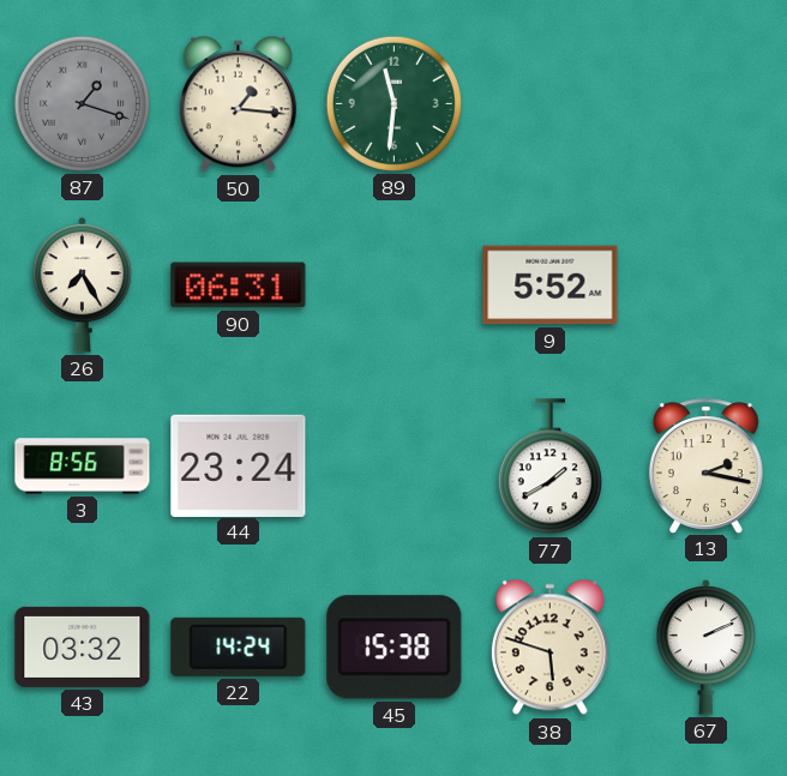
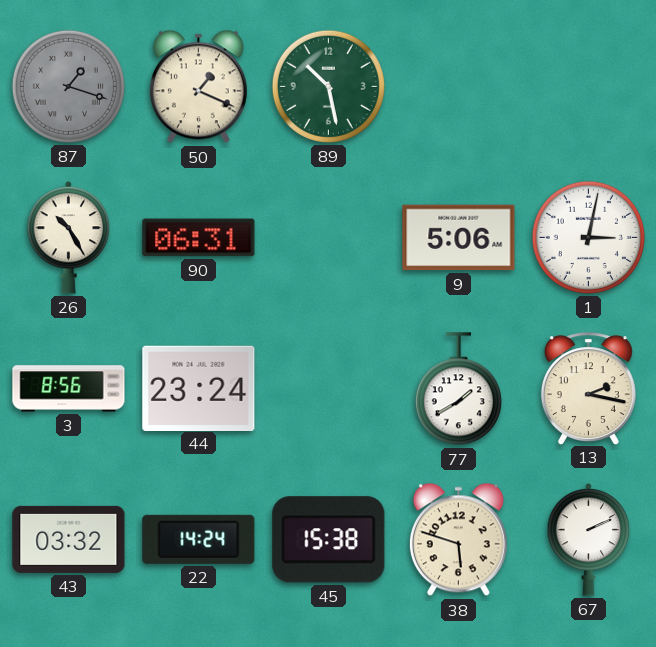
50: 1:16 -> 1:19
89: 11:31 -> 10:28
26: 7:25 -> 10:25
9: 5:52 -> 5:06
1: none -> 3:02
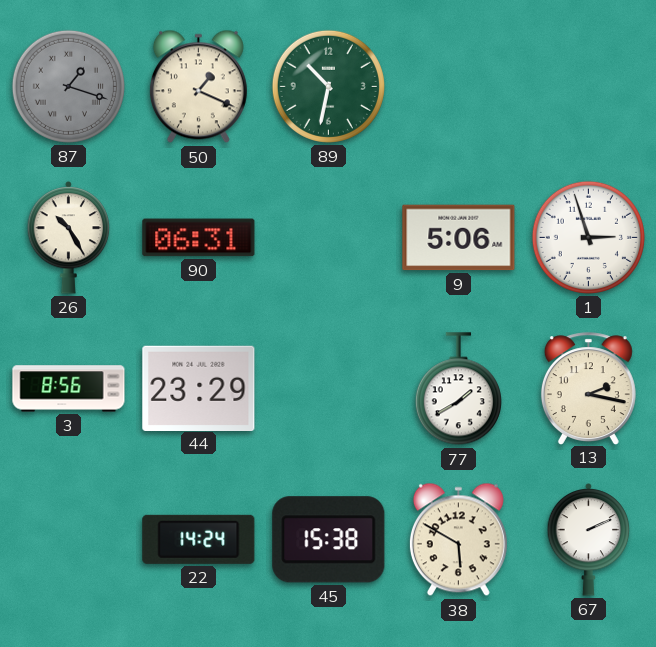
89: 10:28 -> 10:32
1: 3:02 -> 2:57
44: 23:24 -> 23:29
43: 03:32 -> none
38: 5:48 -> 5:50
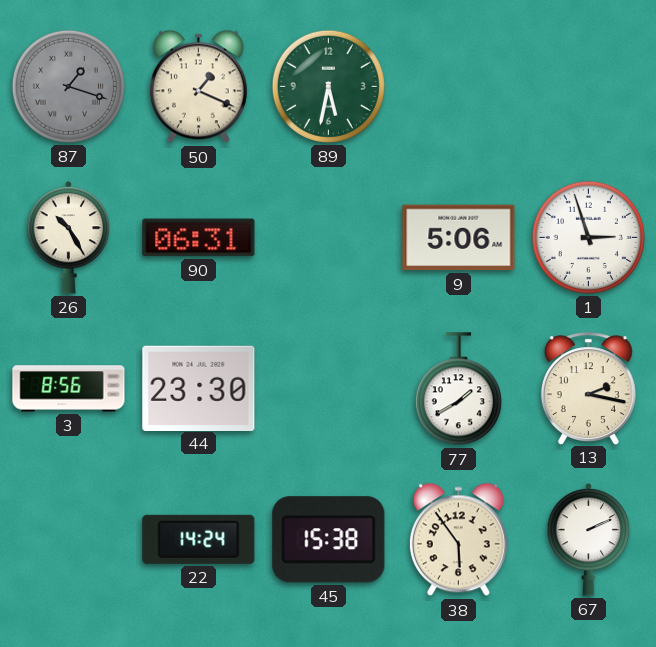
89: 10:32 -> 5:32
44: 23:29 -> 23:30
38: 5:50 -> 5:54
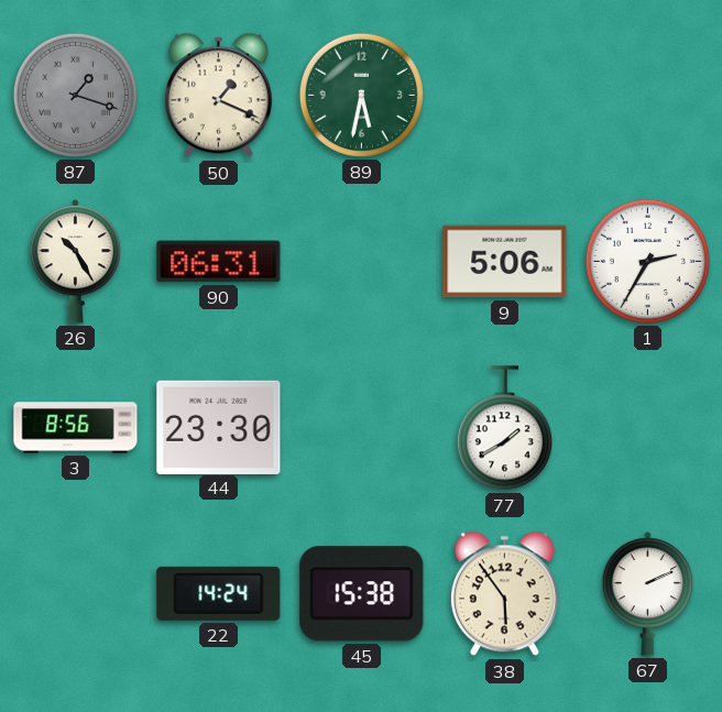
1: 2:57 -> 2:35
13: 2:17 -> none
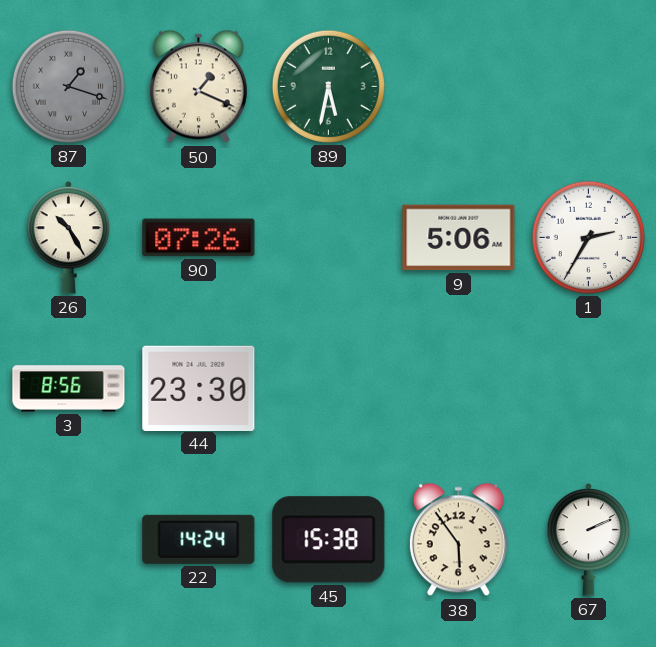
90: 06:31 -> 07:26
77: 1:40 -> none
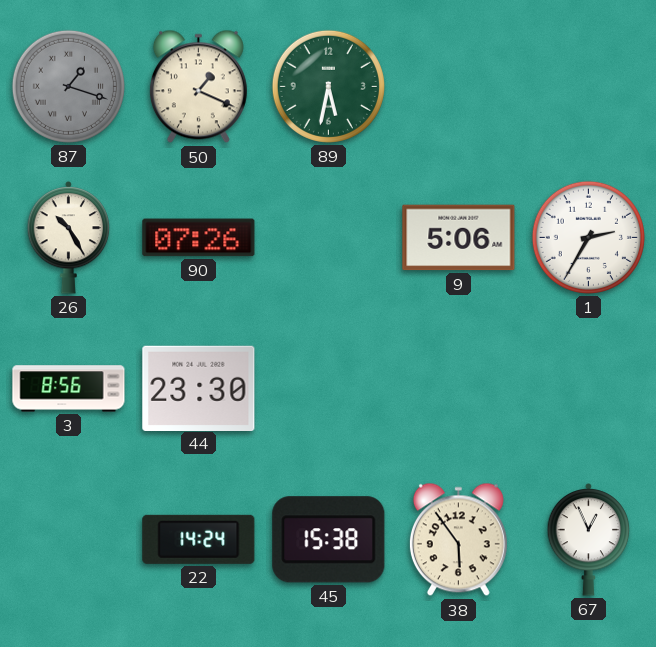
67: 2:11 -> 12:56
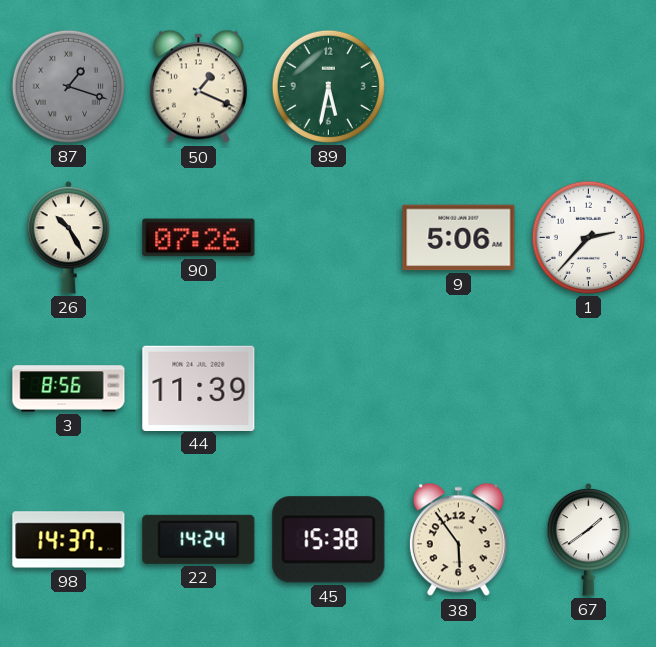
1: 2:35 -> 2:37
44: 23:30 -> 11:39
98: none -> 14:37
67: 12:56 -> 1:39
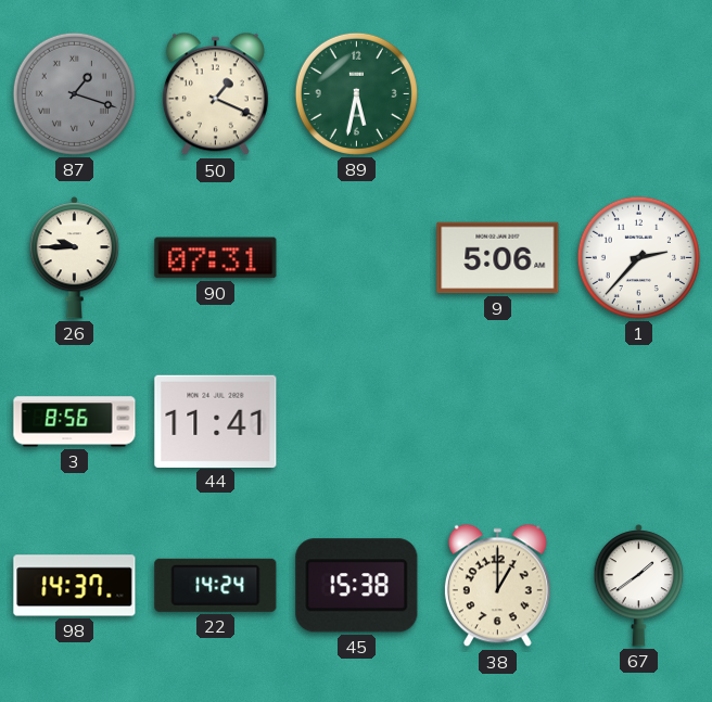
26: 10:25 -> 9:45
90: 07:26 -> 07:31
44: 11:39 -> 11:41
38: 5:54 -> 1:00
